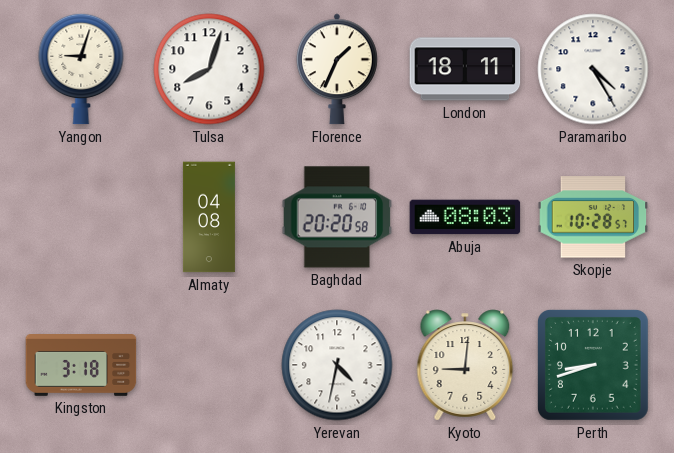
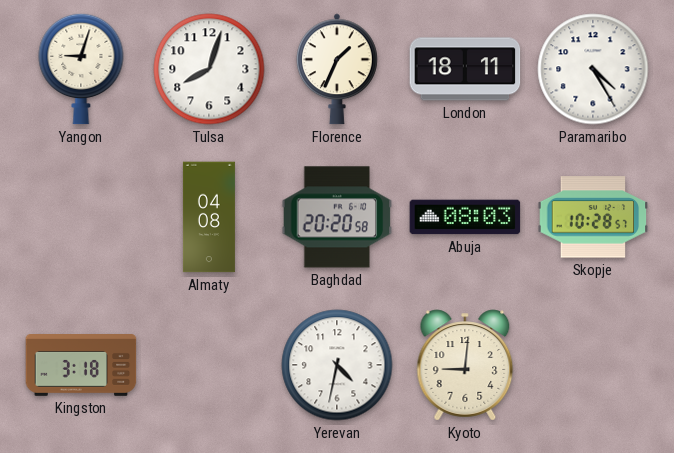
Perth: 8:42 -> none
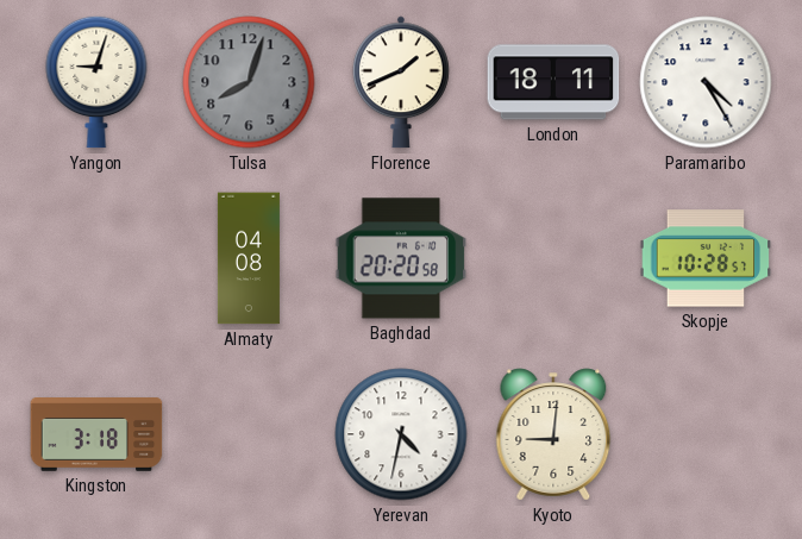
Tulsa dial: white -> grey
Florence: 1:34 -> 1:41
Abuja: 08:03 -> none
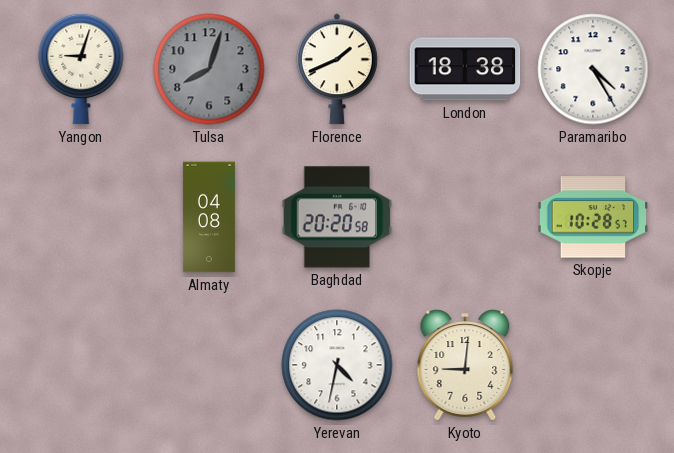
London: 18:11 -> 18:38
Kingston: 3:18 -> none
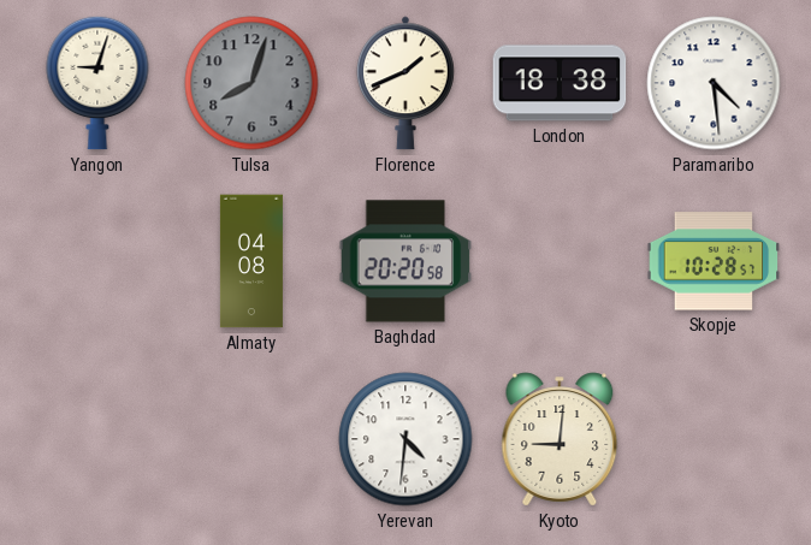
Paramaribo: 4:25 -> 4:29
Yerevan: 4:32 -> 4:31
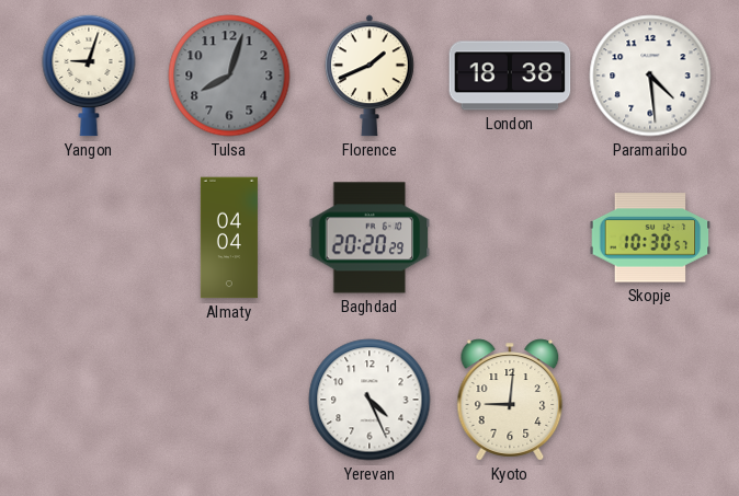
Almaty: 04:08 -> 04:04
Baghdad: 20:20:58 -> 20:20:29
Skopje: 10:28 -> 10:30
Yerevan: 4:31 -> 4:26
